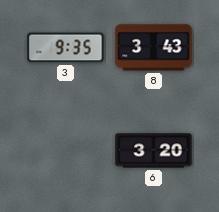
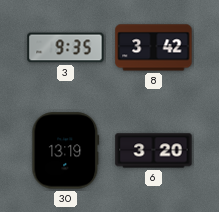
8: 3:43 -> 3:42
30: none -> 13:19
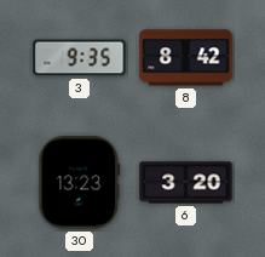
8: 3:42 -> 8:42
30: 13:19 -> 13:23
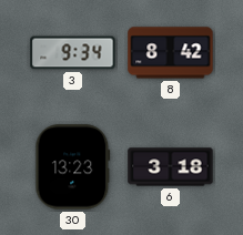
3: 9:35 -> 9:34
6: 3:20 -> 3:18
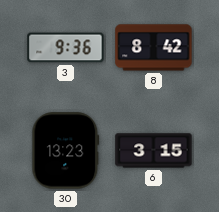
3: 9:34 -> 9:36
6: 3:18 -> 3:15
